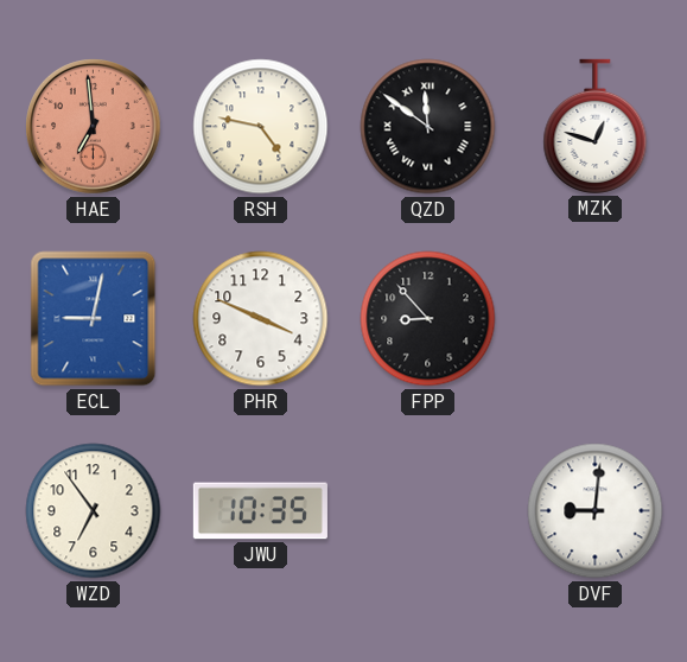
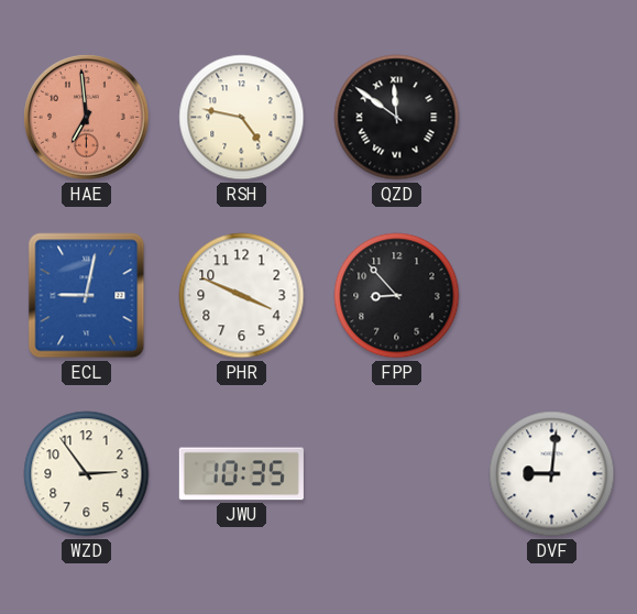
MZK: 12:48 -> none
WZD: 6:54 -> 2:54
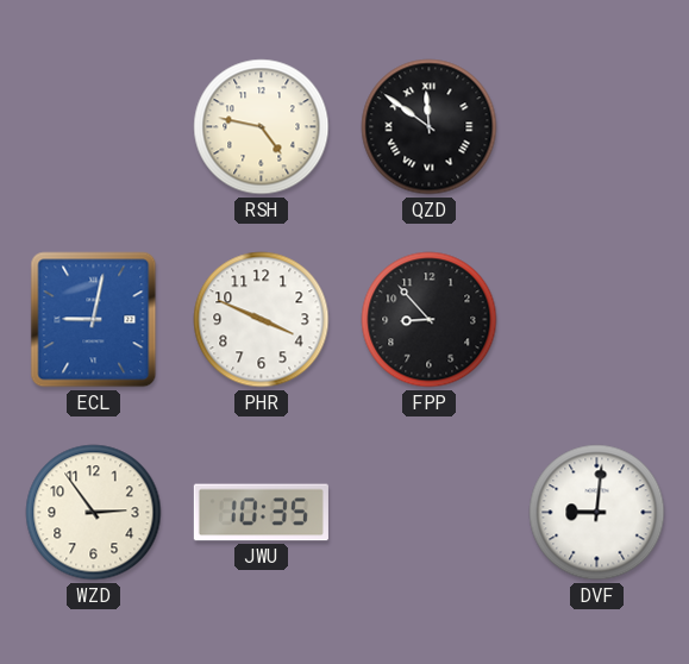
HAE: 6:59 -> none
